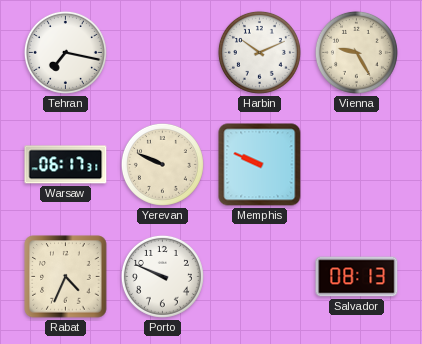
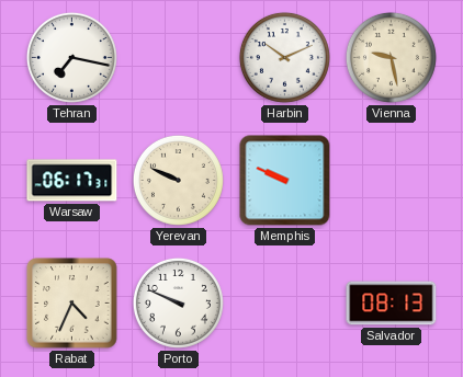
Vienna: 9:25 -> 9:28
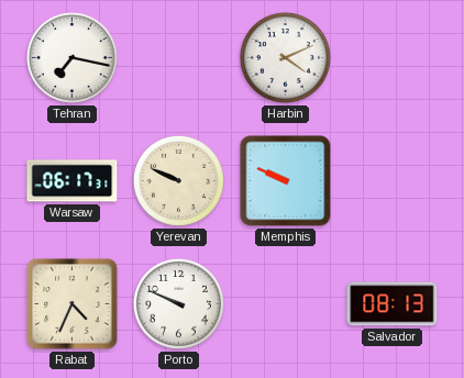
Harbin: 10:11 -> 4:11
Vienna: 9:28 -> none
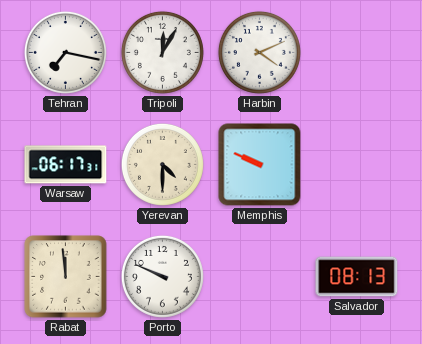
Tripoli: none -> 12:05
Yerevan: 9:49 -> 4:30
Rabat: 4:34 -> 11:59
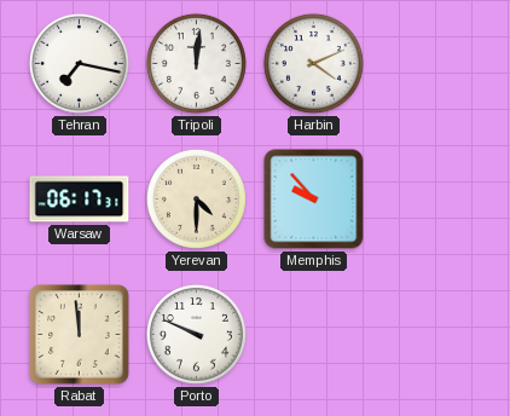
Tripoli: 12:05 -> 12:01
Memphis: 9:49 -> 9:53
Salvador: 08:13 -> none
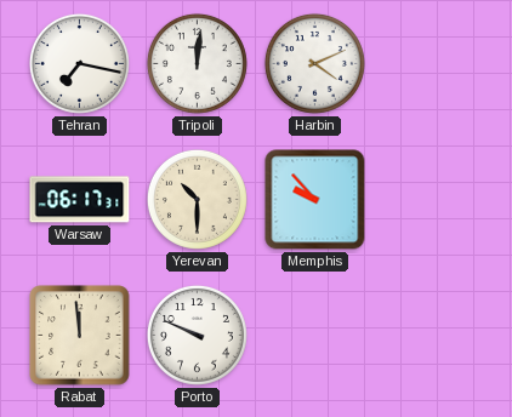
Yerevan: 4:30 -> 10:30
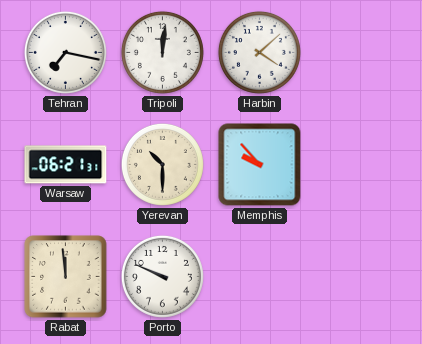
Harbin: 4:11 -> 4:08
Warsaw: 06:17 -> 06:21
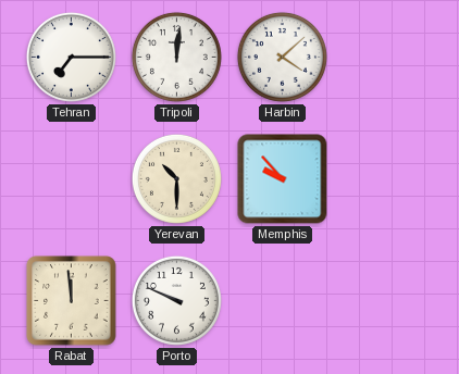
Tehran: 7:17 -> 7:15
Warsaw: 06:21 -> none
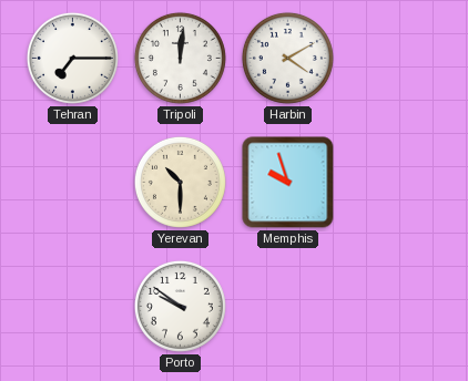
Harbin: 4:08 -> 4:10
Memphis: 9:53 -> 9:57
Rabat: 11:59 -> none
Porto: 9:49 -> 9:51
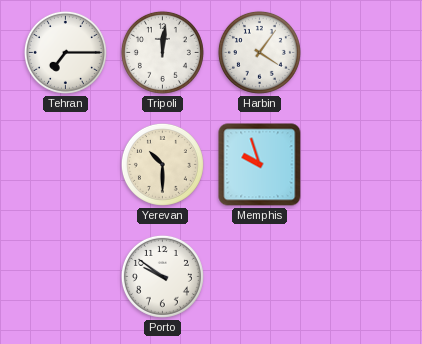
Harbin: 4:10 -> 4:06
